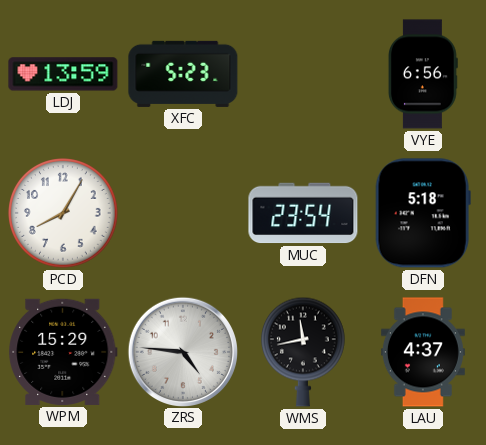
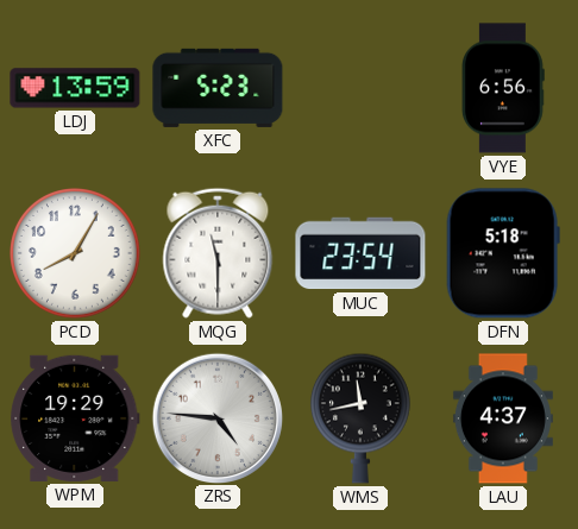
MQG: none -> 11:30
WPM: 15:29 -> 19:29
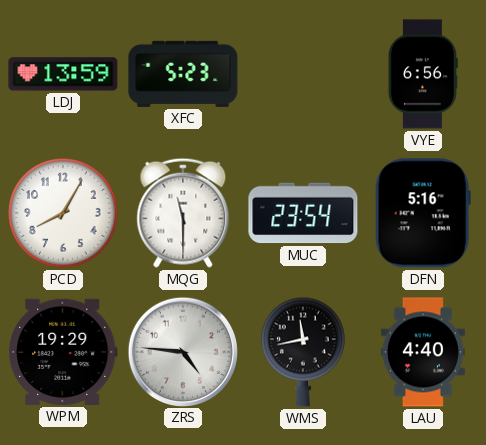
DFN: 5:18 -> 5:16
LAU: 4:37 -> 4:40
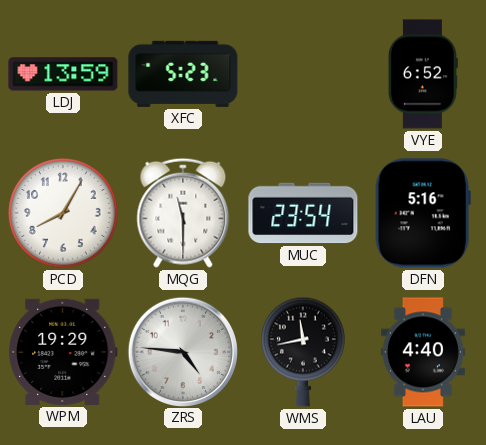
VYE: 6:56 -> 6:52
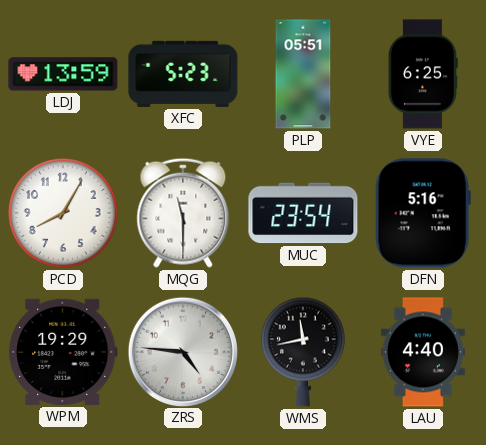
PLP: none -> 05:51
VYE: 6:52 -> 6:25
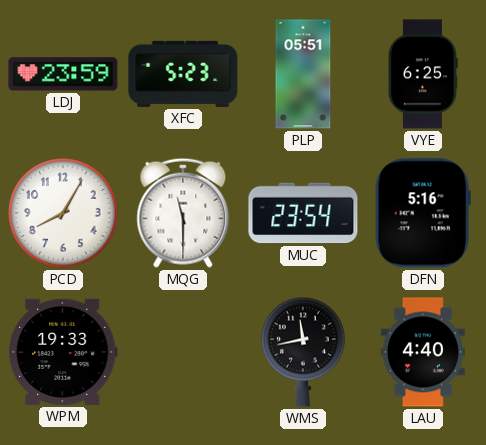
LDJ: 13:59 -> 23:59
WPM: 19:29 -> 19:33
ZRS: 4:46 -> none
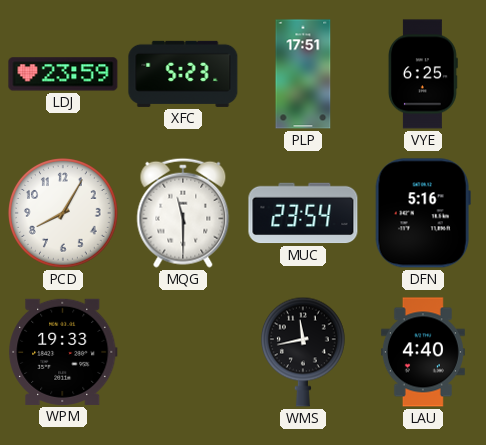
PLP: 05:51 -> 17:51
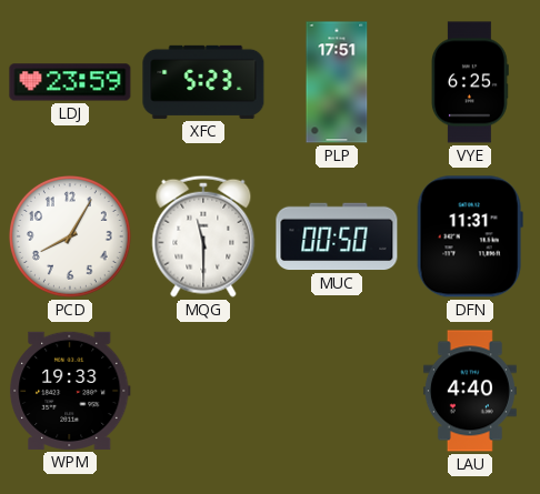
MUC: 23:54 -> 00:50
DFN: 5:16 -> 11:31
WMS: 11:43 -> none
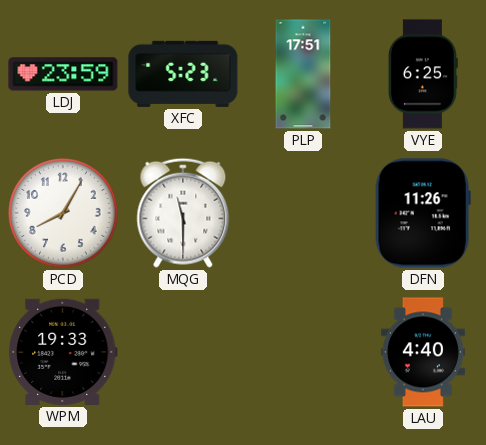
MUC: 00:50 -> none
DFN: 11:31 -> 11:26
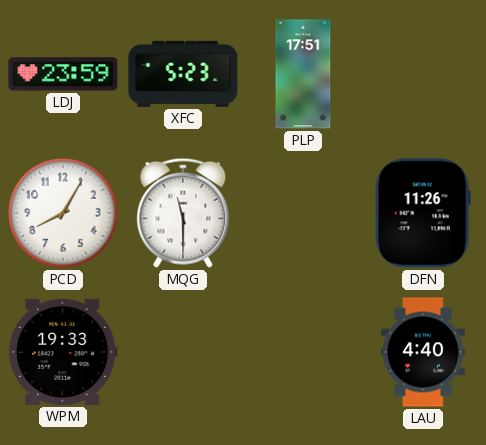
VYE: 6:25 -> none
